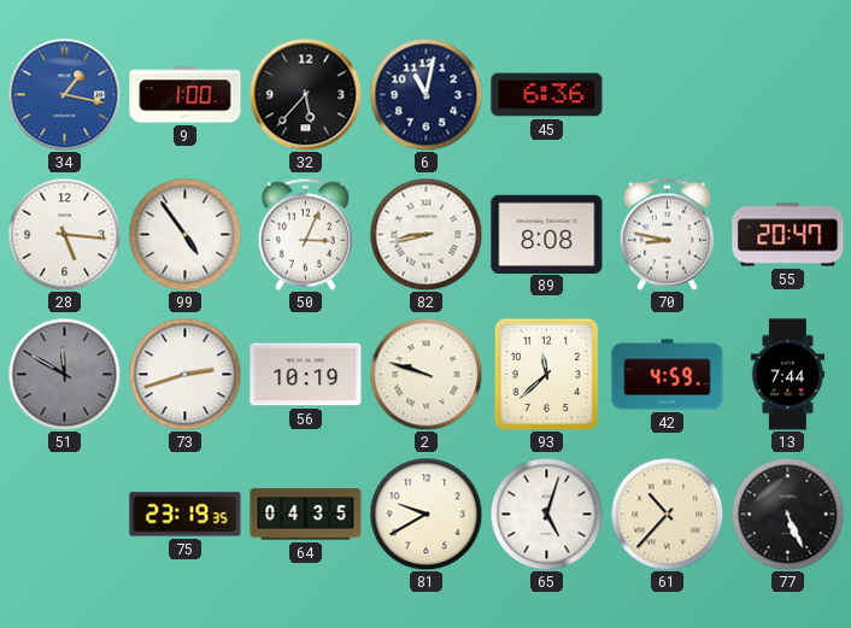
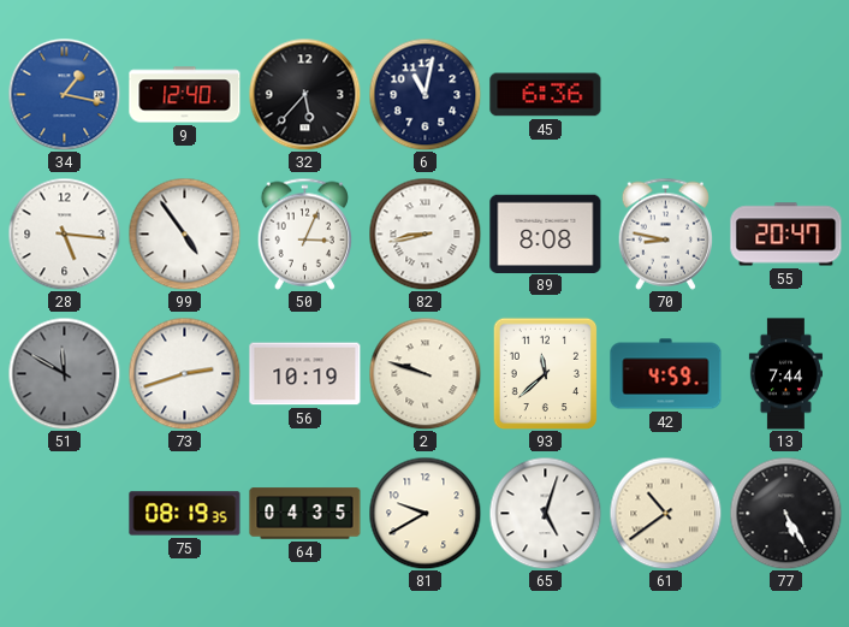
9: 1:00 -> 12:40
75: 23:19 -> 08:19
61: 10:37 -> 10:39
77: 5:26 -> 5:25
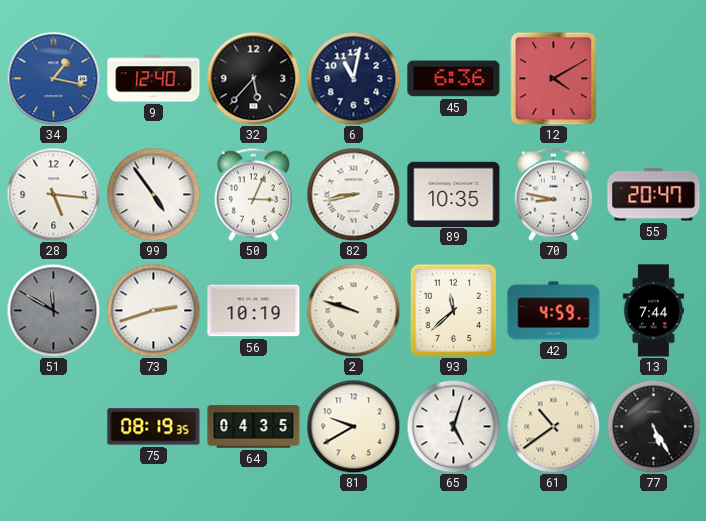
12: none -> 4:10
89: 8:08 -> 10:35
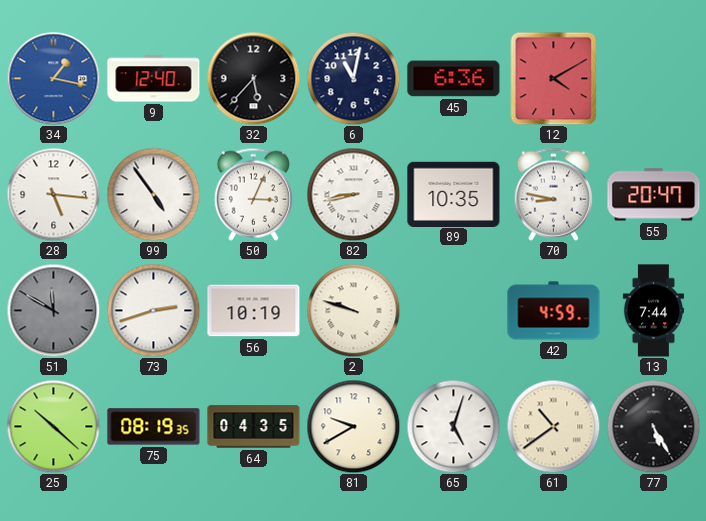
93: 11:38 -> none
25: none -> 10:22
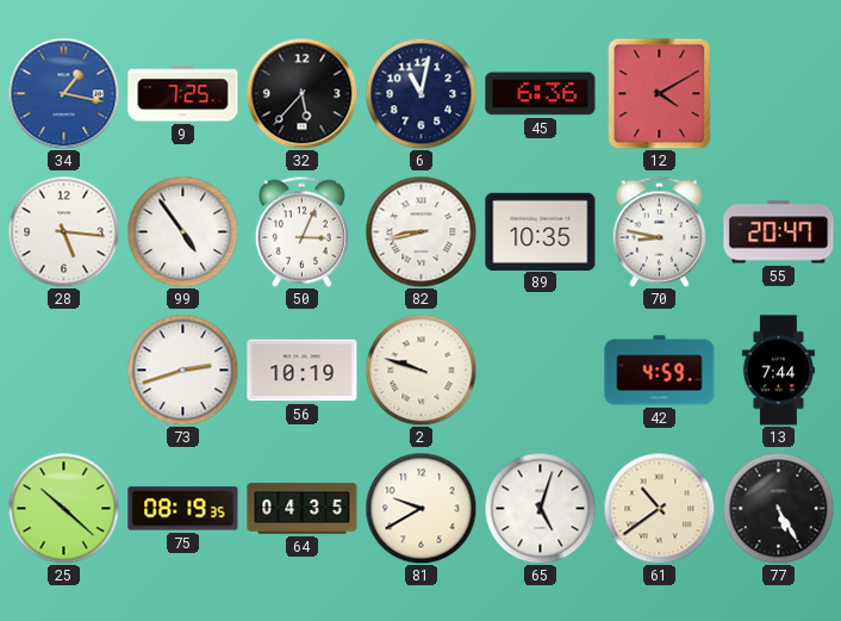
9: 12:40 -> 7:25
51: 11:50 -> none
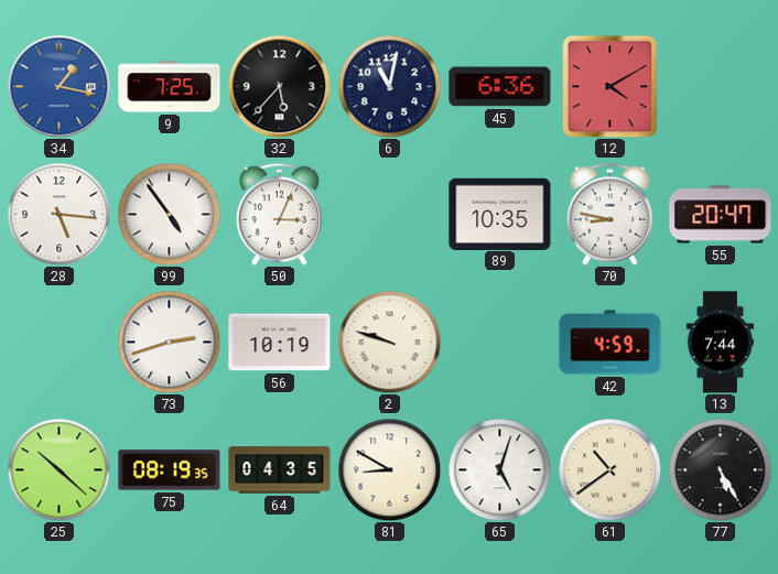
82: 8:43 -> none
81: 9:40 -> 8:50
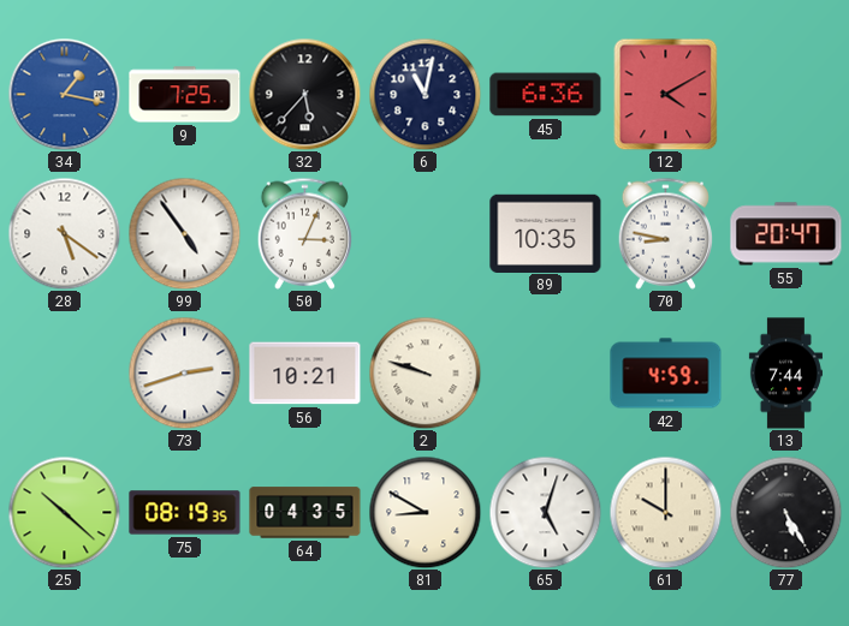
28: 5:16 -> 5:21
56: 10:19 -> 10:21
61: 10:39 -> 10:00
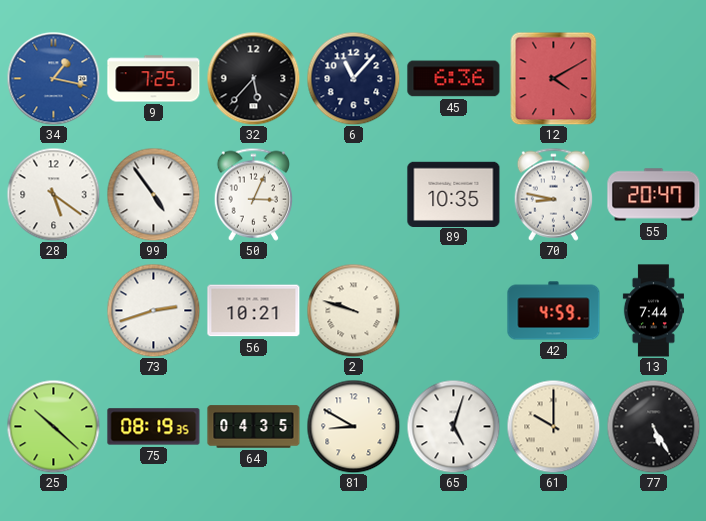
6: 11:02 -> 11:07
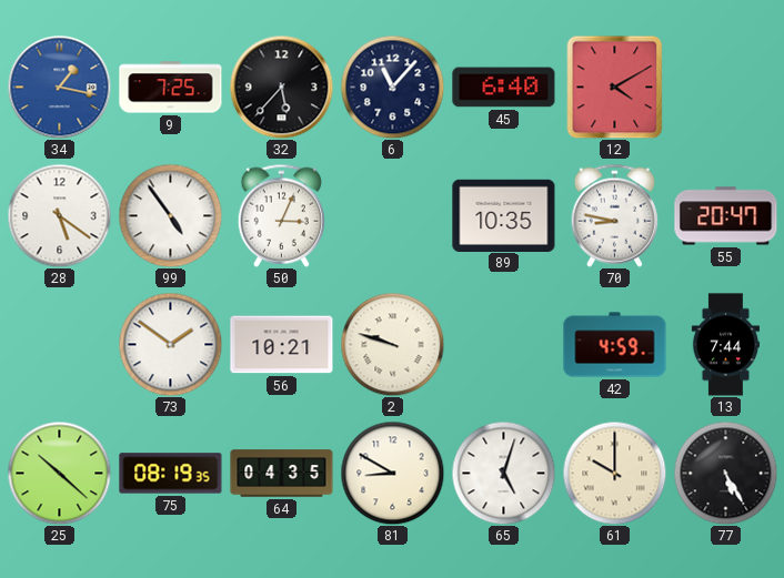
45: 6:36 -> 6:40
73: 2:42 -> 1:51
